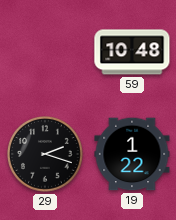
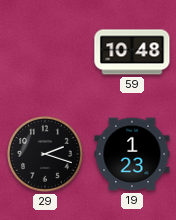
19: 1:22 -> 1:23
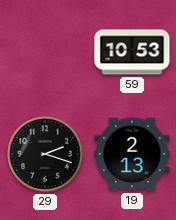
59: 10:48 -> 10:53
19: 1:23 -> 2:13
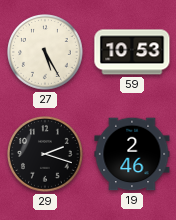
27: none -> 5:25
19: 2:13 -> 2:46
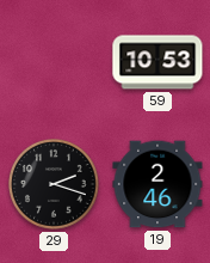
27: 5:25 -> none
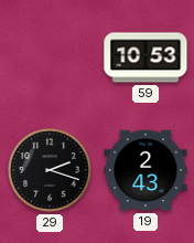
19: 2:46 -> 2:43
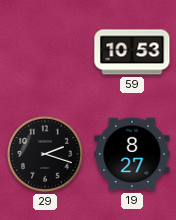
19: 2:43 -> 8:27
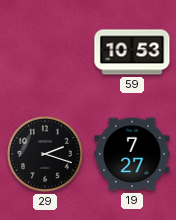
19: 8:27 -> 7:27
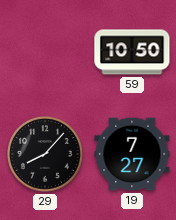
59: 10:53 -> 10:50
29: 2:18 -> 8:07
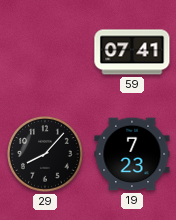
59: 10:50 -> 07:41
19: 7:27 -> 7:23
